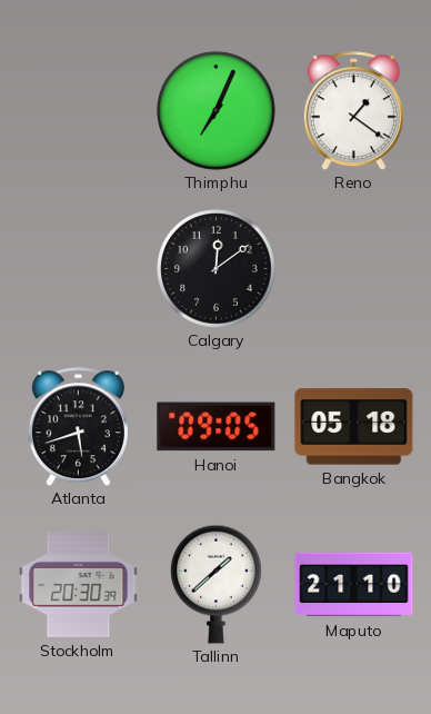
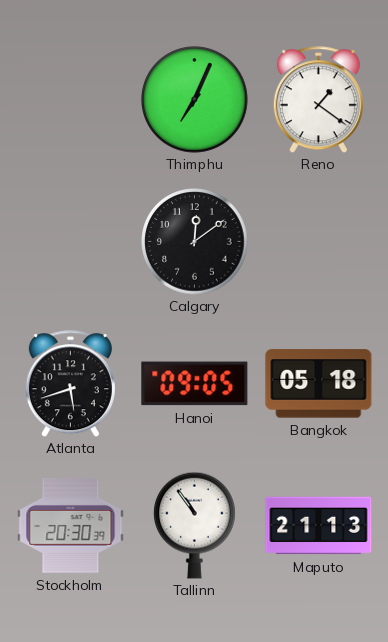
Tallinn: 1:38 -> 10:54
Maputo: 21:10 -> 21:13
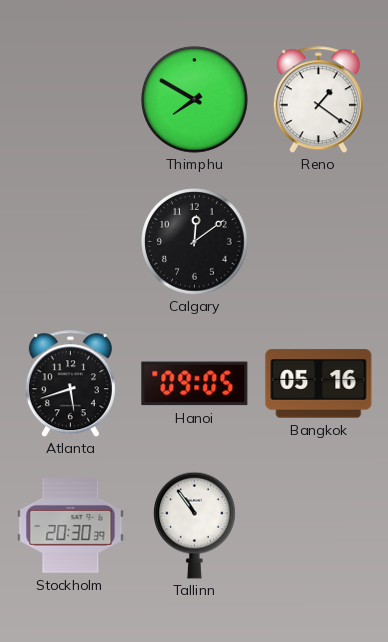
Thimphu: 7:04 -> 7:50
Bangkok: 05:18 -> 05:16
Maputo: 21:13 -> none
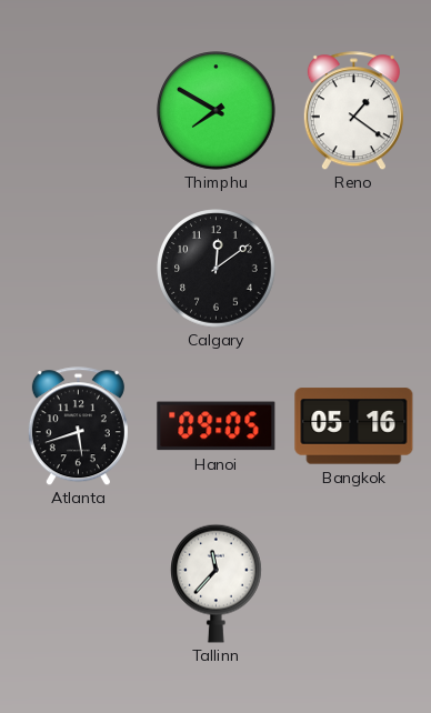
Stockholm: 20:30 -> none
Tallinn: 10:54 -> 11:37
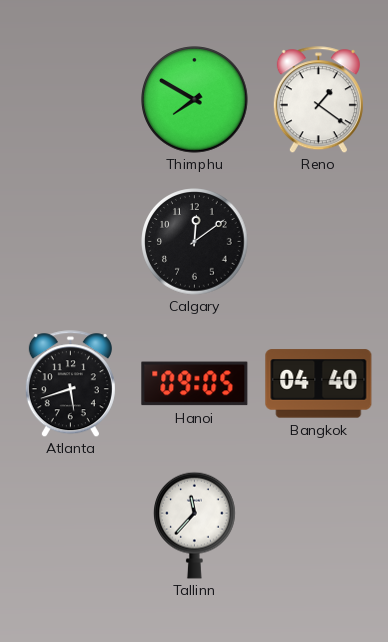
Bangkok: 05:16 -> 04:40
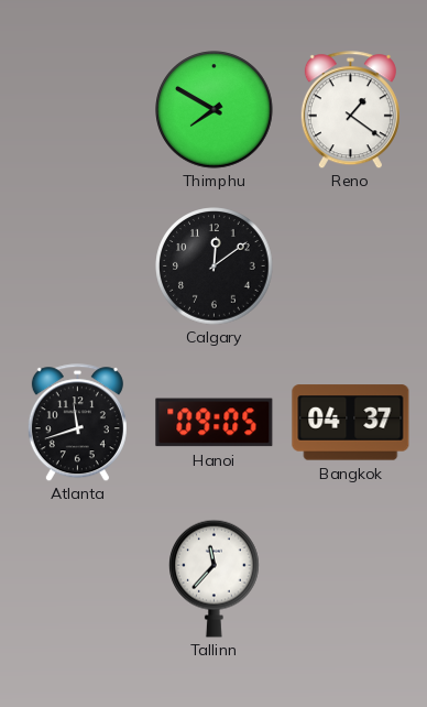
Atlanta: 5:42 -> 11:42
Bangkok: 04:40 -> 04:37
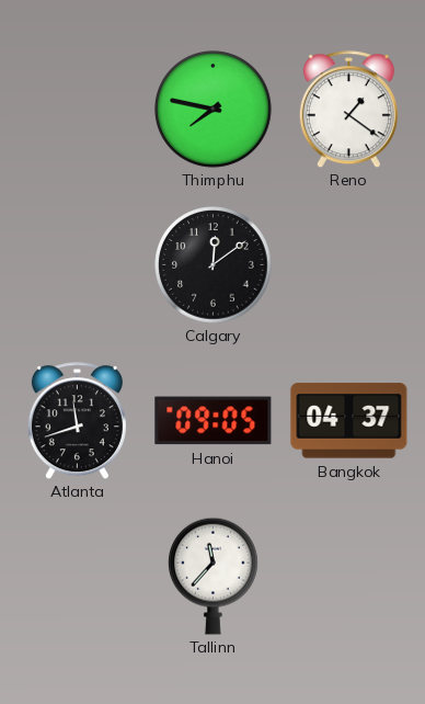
Thimphu: 7:50 -> 7:47
